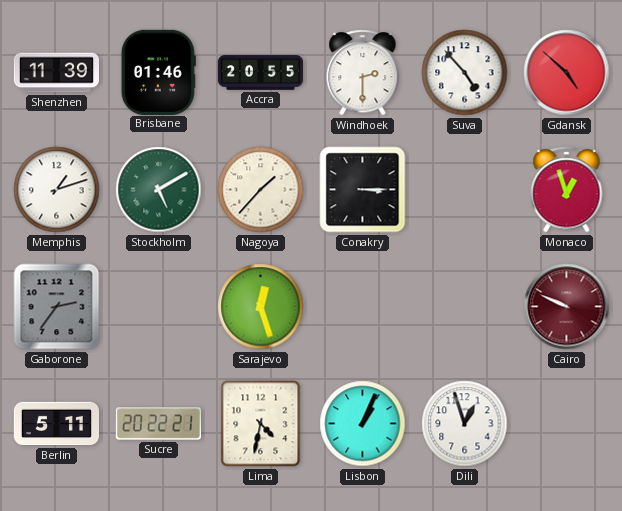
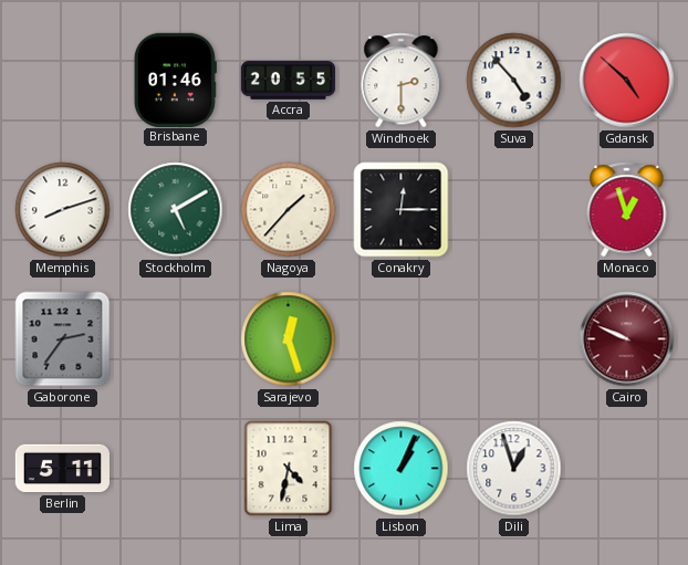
Shenzhen: 11:39 -> none
Memphis: 1:12 -> 8:12
Conakry: 3:15 -> 12:15
Sucre: 20:22 -> none
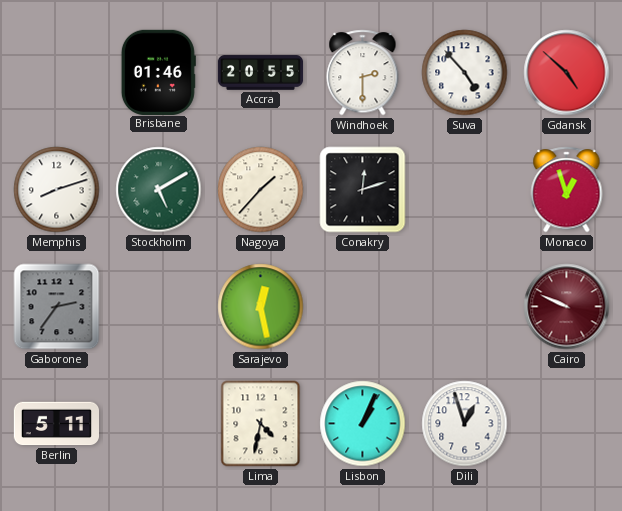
Conakry: 12:15 -> 12:12
Sarajevo: 12:27 -> 12:28
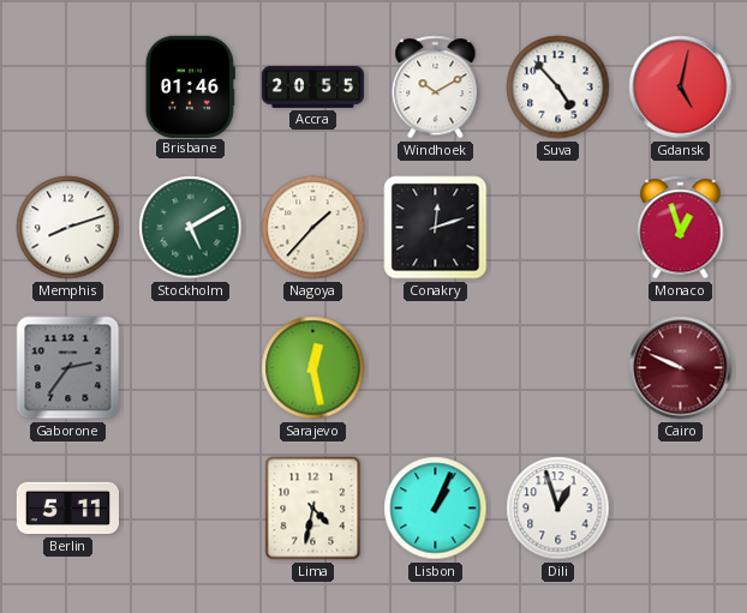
Windhoek: 2:30 -> 10:10
Gdansk: 4:52 -> 5:02
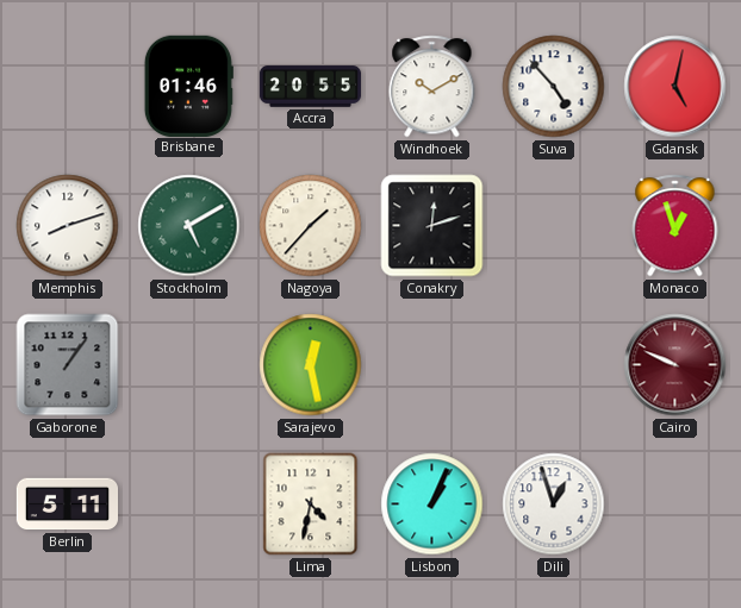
Gaborone: 2:36 -> 1:06
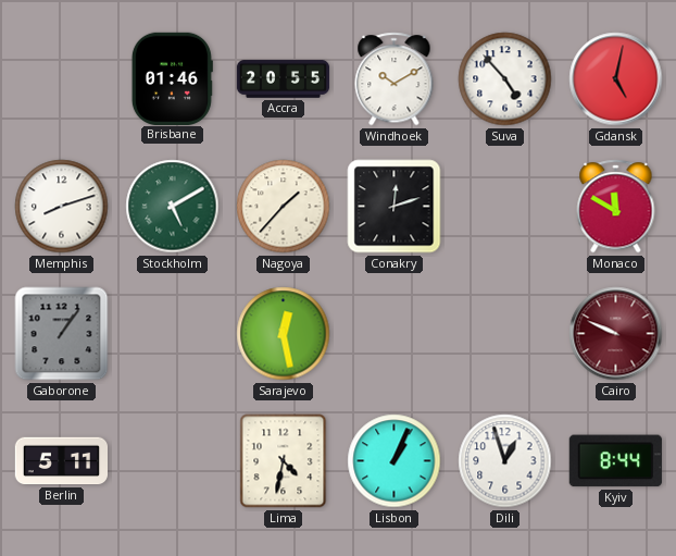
Monaco: 12:57 -> 11:50
Kyiv: none -> 8:44
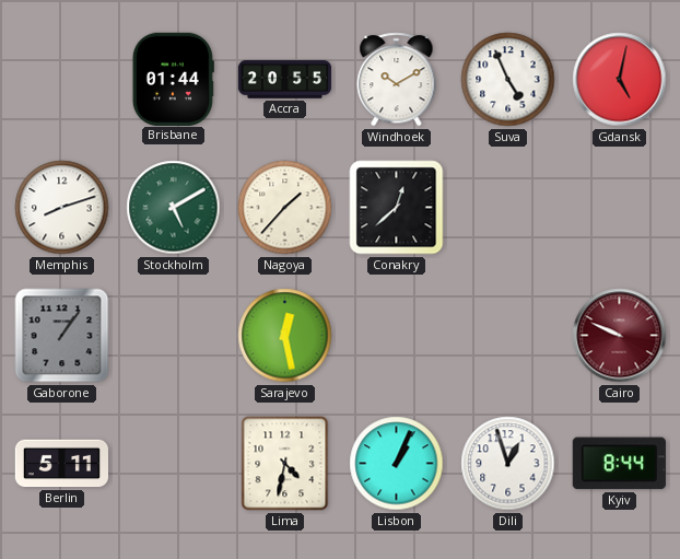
Brisbane: 01:46 -> 01:44
Suva: 4:53 -> 4:56
Conakry: 12:12 -> 12:38
Monaco: 11:50 -> none
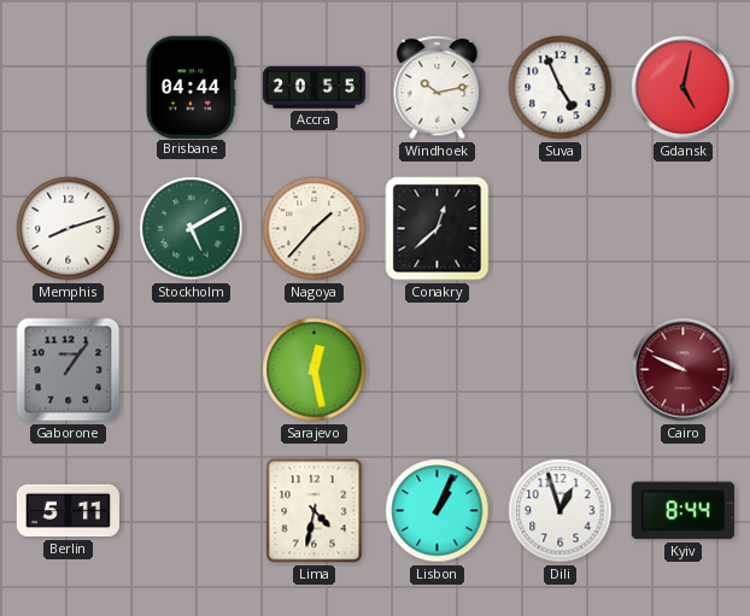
Brisbane: 01:44 -> 04:44
Windhoek: 10:10 -> 10:13
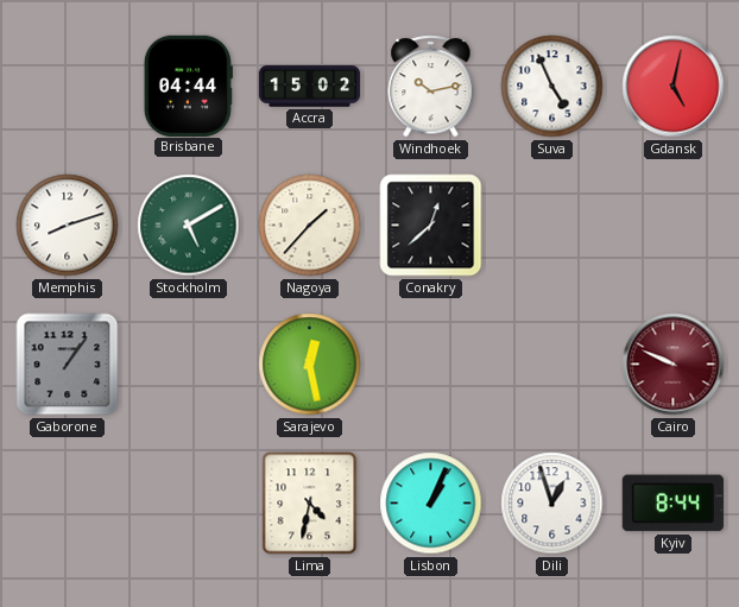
Accra: 20:55 -> 15:02
Berlin: 5:11 -> none
